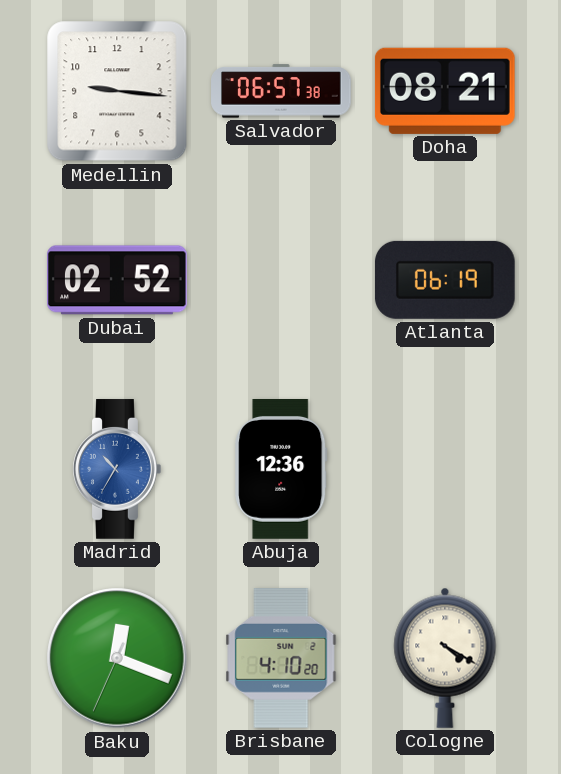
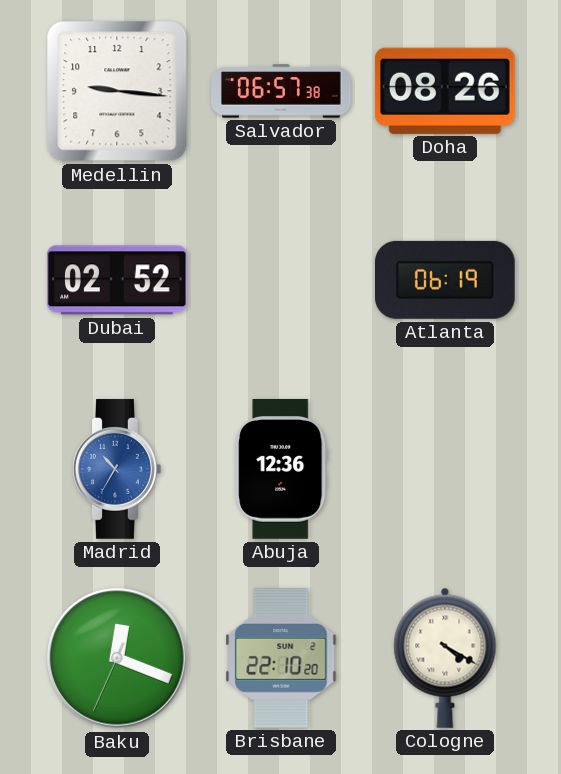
Doha: 08:21 -> 08:26
Brisbane: 4:10 -> 22:10
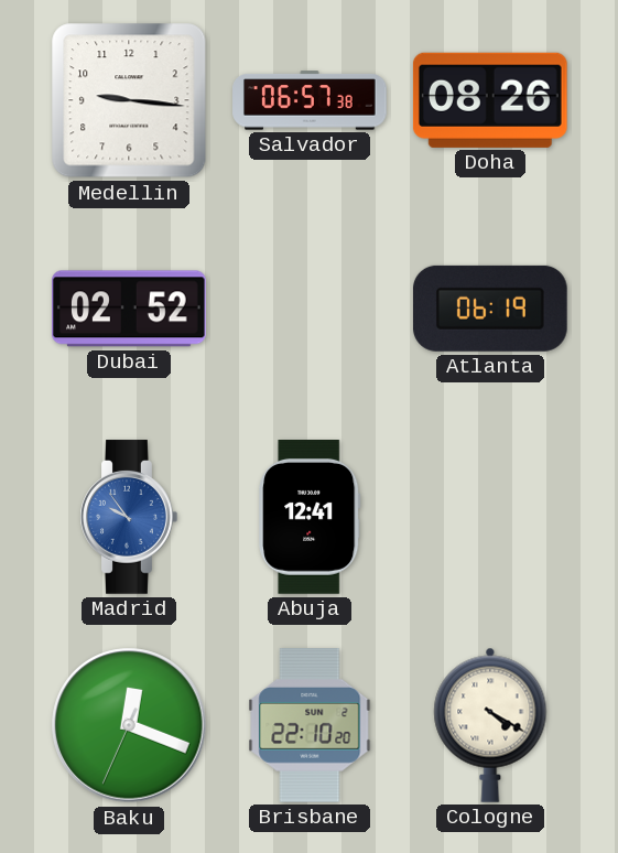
Madrid: 10:35 -> 9:54
Abuja: 12:36 -> 12:41
